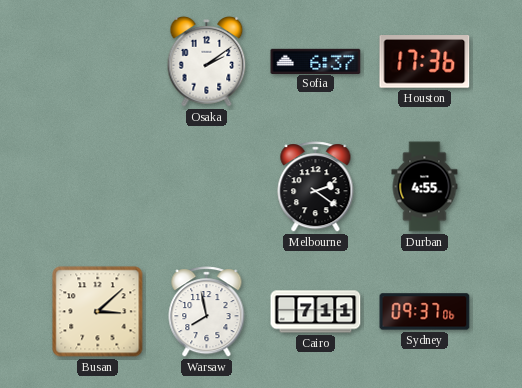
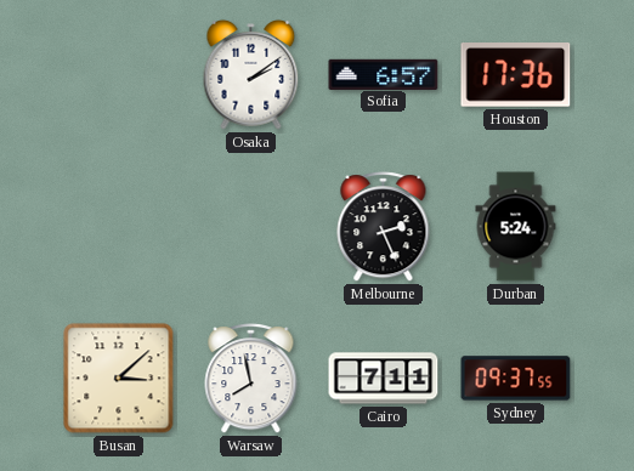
Sofia: 6:37 -> 6:57
Melbourne: 2:21 -> 2:26
Durban: 4:55 -> 5:24
Sydney: 09:37:06 -> 09:37:55
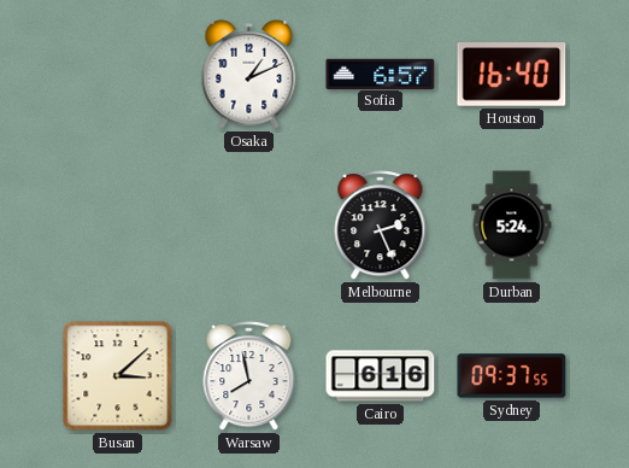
Osaka: 2:09 -> 1:11
Houston: 17:36 -> 16:40
Cairo: 7:11 -> 6:16
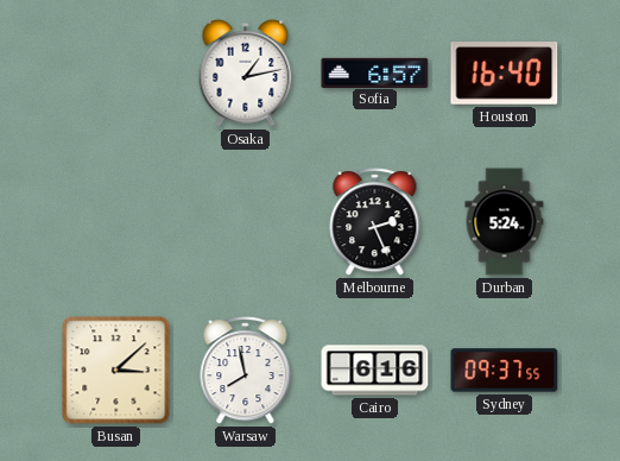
Osaka: 1:11 -> 1:13
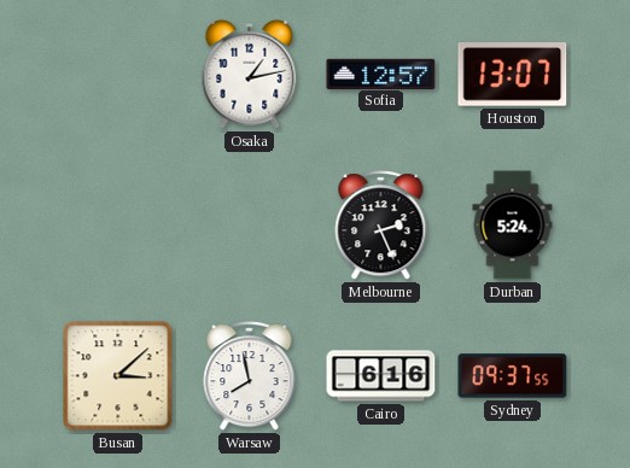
Sofia: 6:57 -> 12:57
Houston: 16:40 -> 13:07
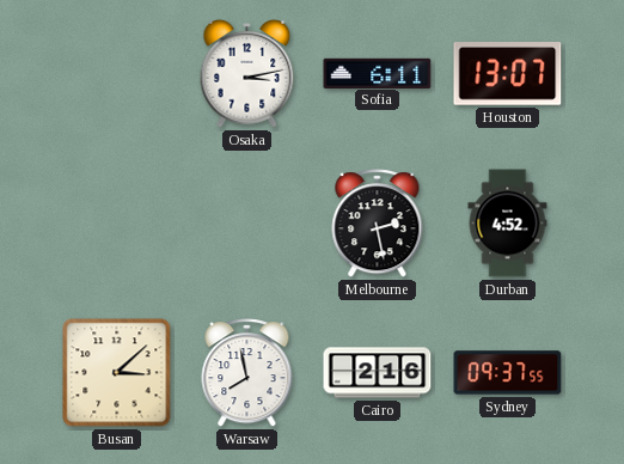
Osaka: 1:13 -> 3:13
Sofia: 12:57 -> 6:11
Melbourne: 2:26 -> 2:28
Durban: 5:24 -> 4:52
Cairo: 6:16 -> 2:16
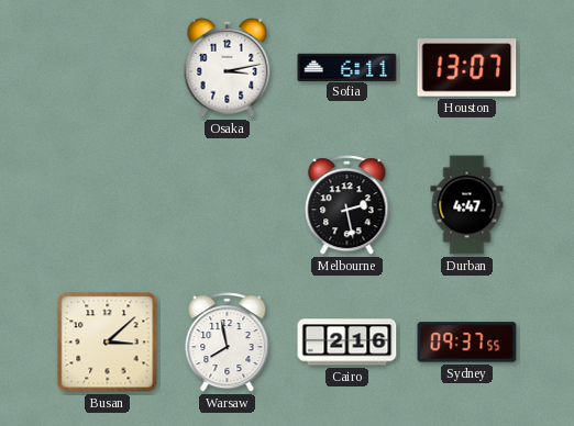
Durban: 4:52 -> 4:47
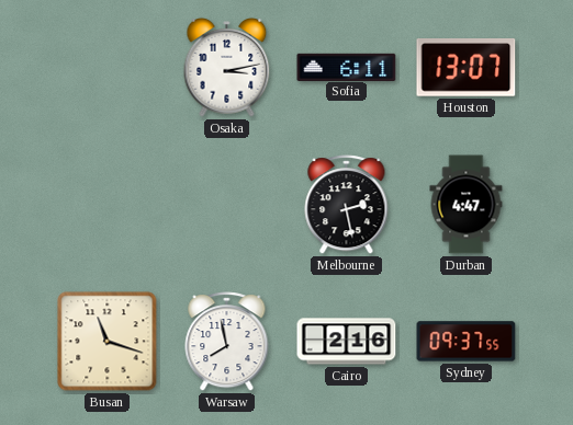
Busan: 3:08 -> 11:18
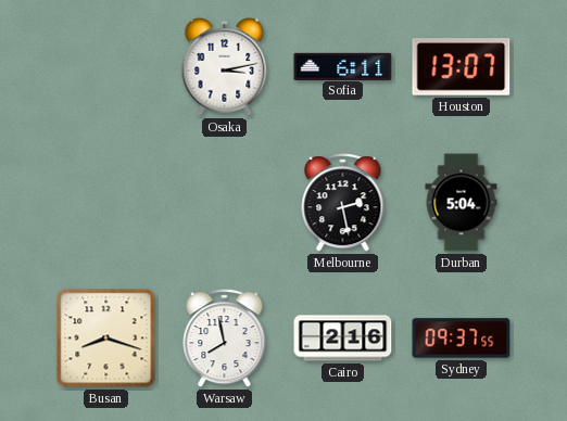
Durban: 4:47 -> 5:04
Busan: 11:18 -> 8:18
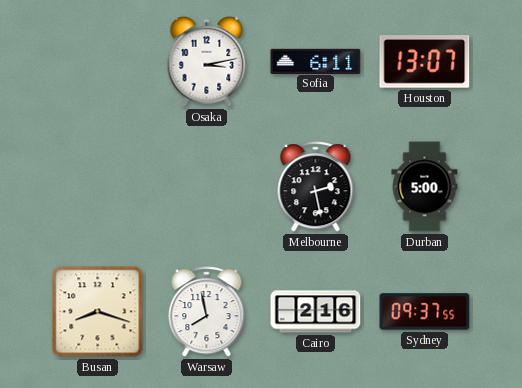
Durban: 5:04 -> 5:00
